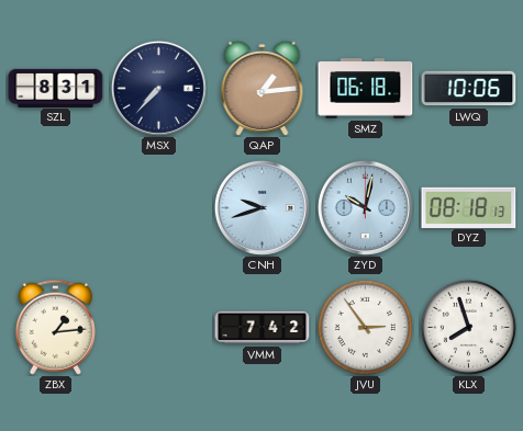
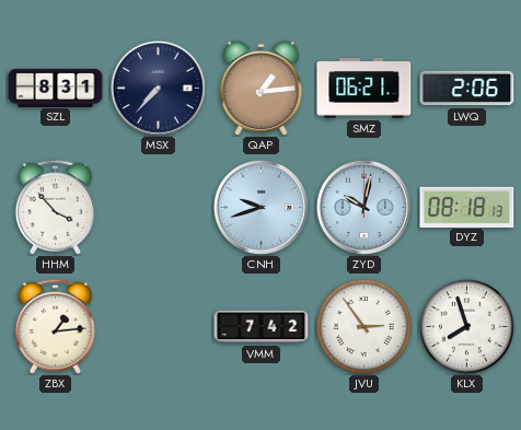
SMZ: 06:18 -> 06:21
LWQ: 10:06 -> 2:06
HHM: none -> 3:53
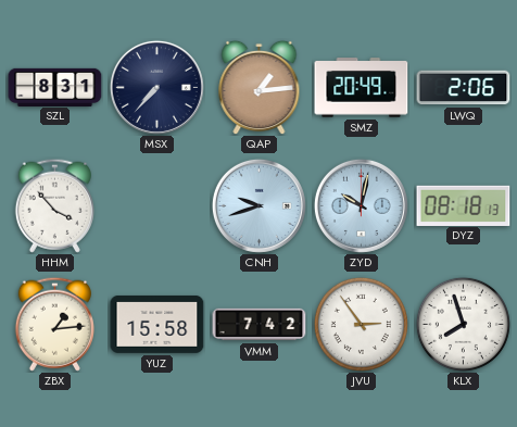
SMZ: 06:21 -> 20:49
YUZ: none -> 15:58
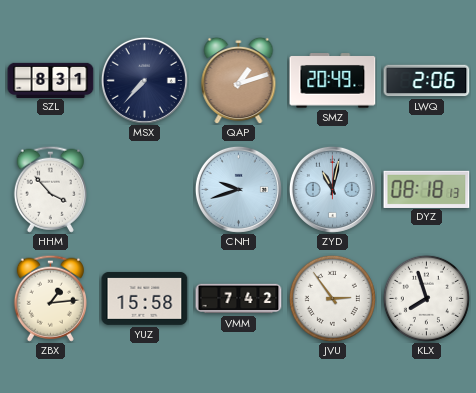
QAP: 1:14 -> 1:12
ZYD: 10:02 -> 11:02
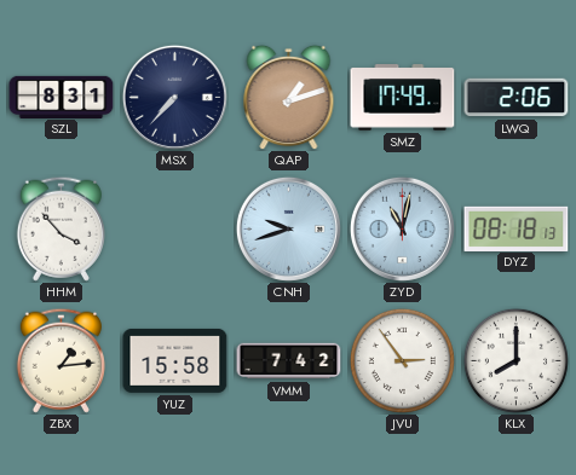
SMZ: 20:49 -> 17:49
KLX: 7:57 -> 8:00
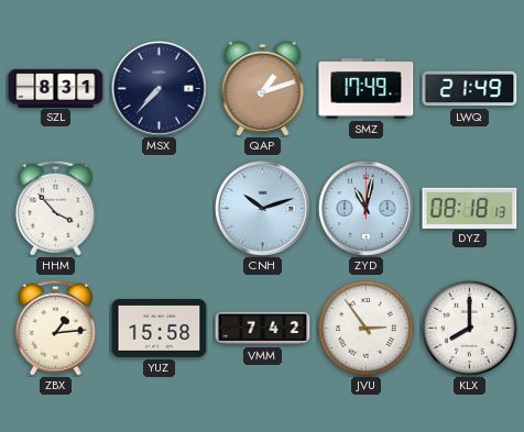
LWQ: 2:06 -> 21:49
CNH: 9:42 -> 10:12
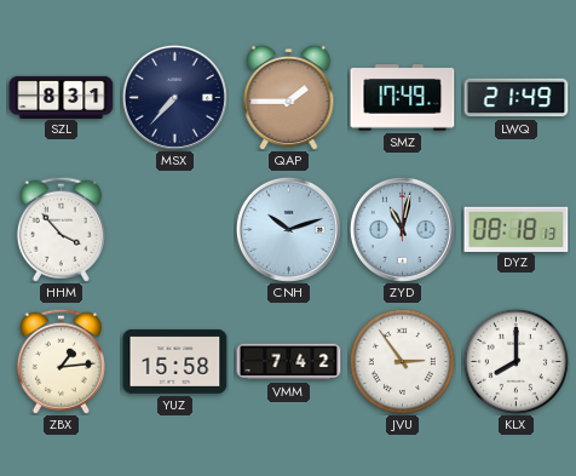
QAP: 1:12 -> 1:45
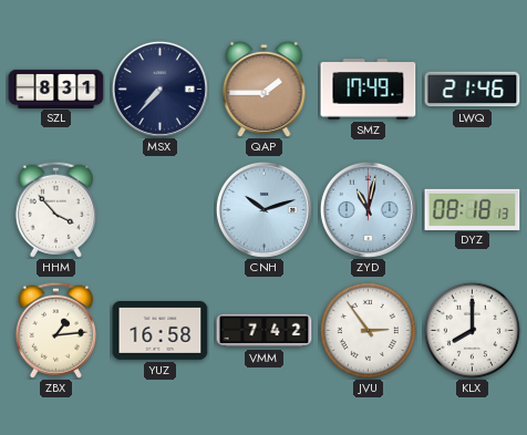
LWQ: 21:49 -> 21:46
YUZ: 15:58 -> 16:58
